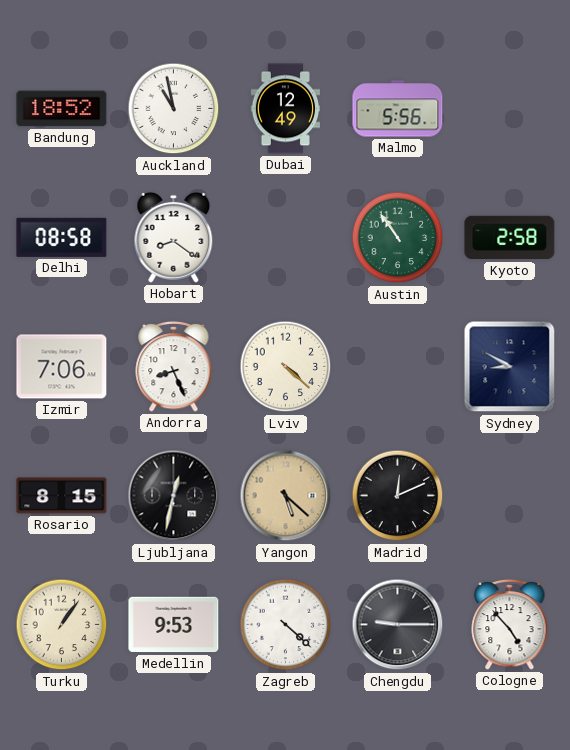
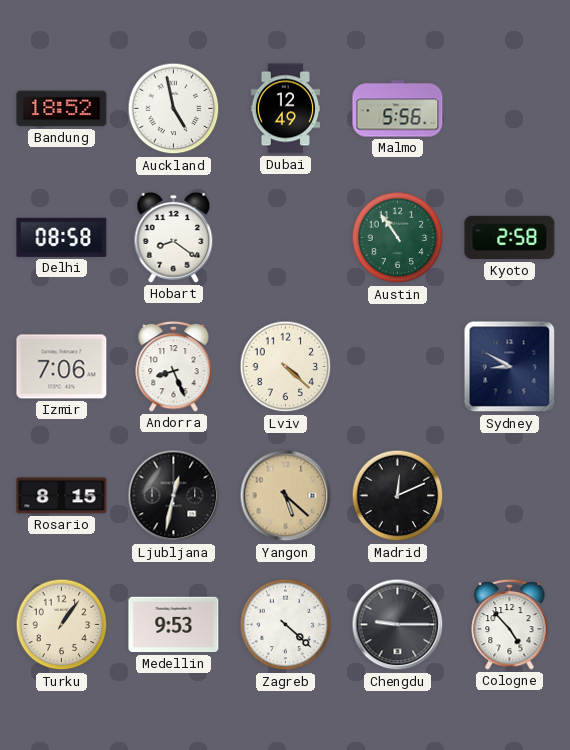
Auckland: 10:58 -> 4:58
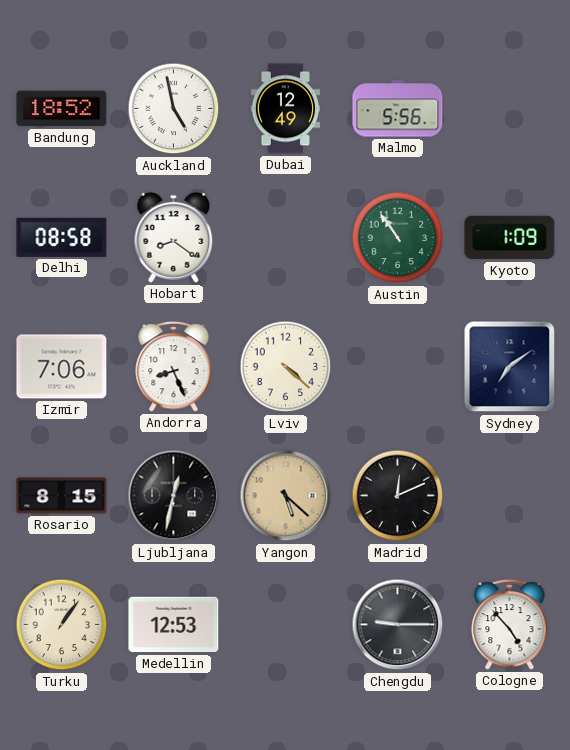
Kyoto: 2:58 -> 1:09
Sydney: 8:50 -> 7:09
Medellin: 9:53 -> 12:53
Zagreb: 4:22 -> none
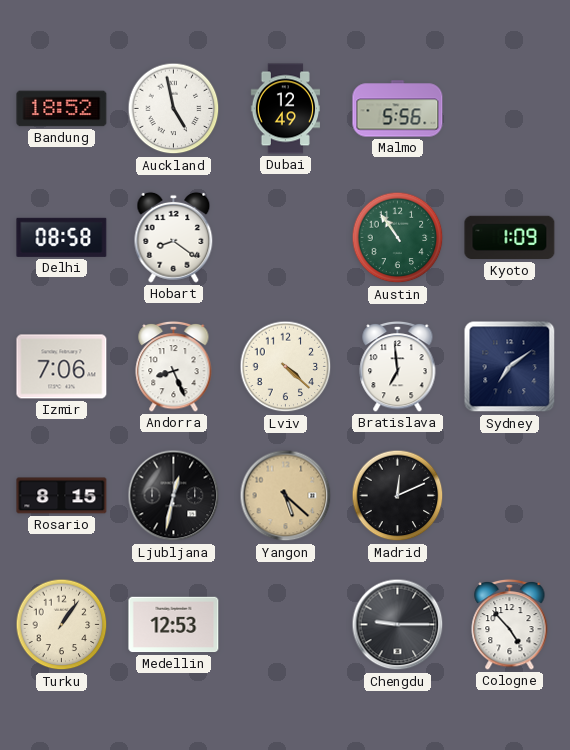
Bratislava: none -> 6:59
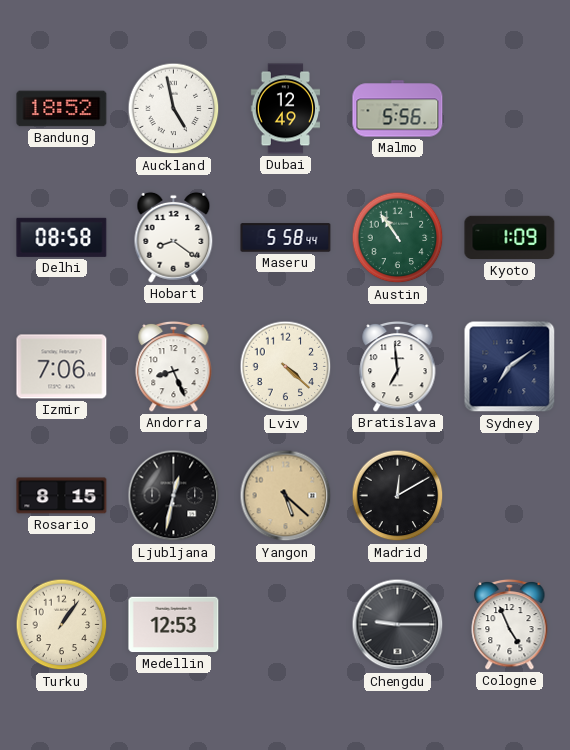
Maseru: none -> 5:58
Madrid: 12:11 -> 12:10
Cologne: 4:53 -> 4:56
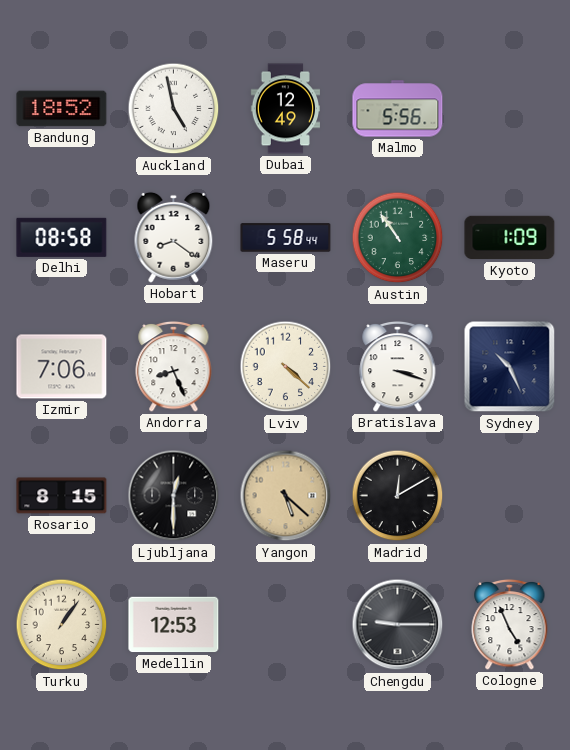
Bratislava: 6:59 -> 3:18
Sydney: 7:09 -> 10:26
Ljubljana: 12:32 -> 12:30
